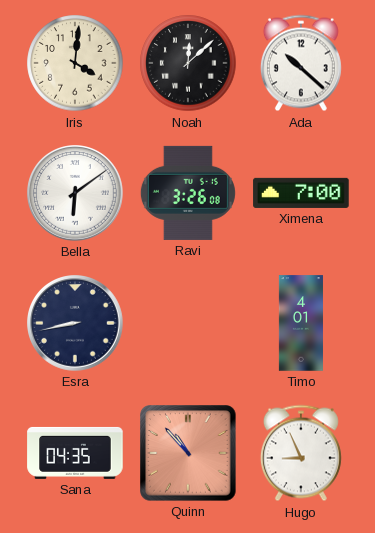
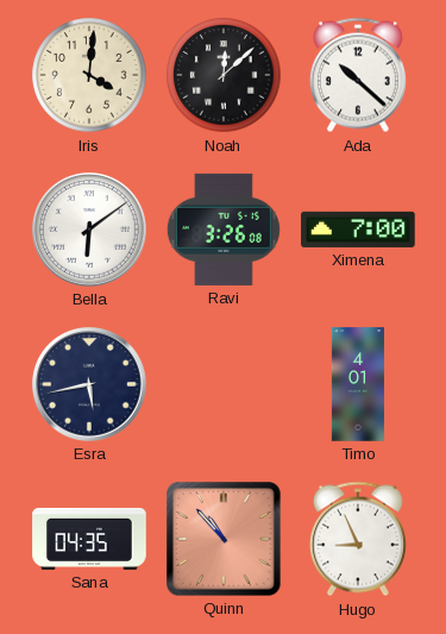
Esra: 8:43 -> 5:43
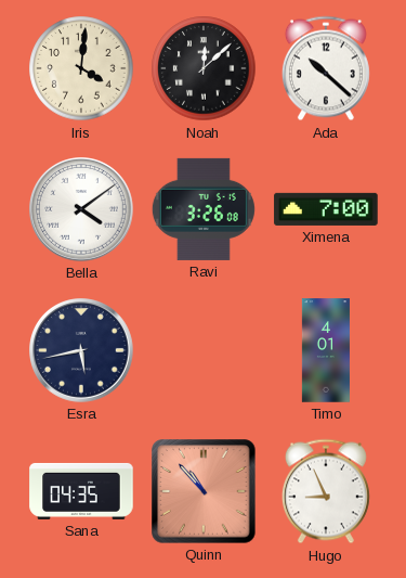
Bella: 6:09 -> 4:09
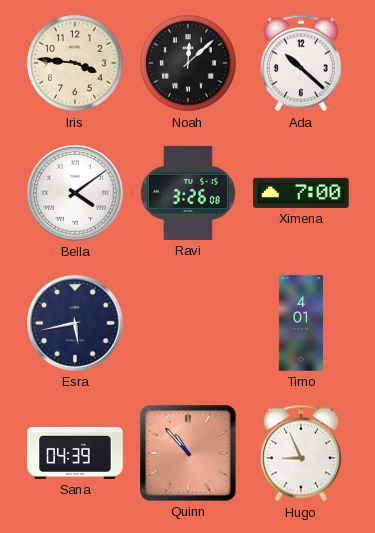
Iris: 4:01 -> 3:46
Sana: 04:35 -> 04:39
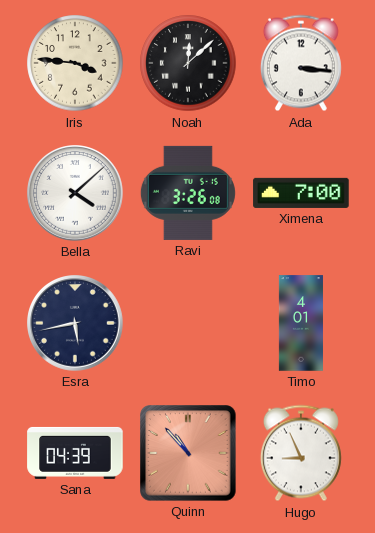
Ada: 10:22 -> 3:16
Bella: 4:09 -> 4:08
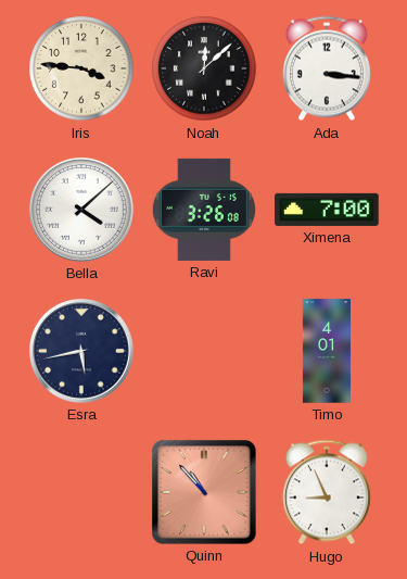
Sana: 04:39 -> none
